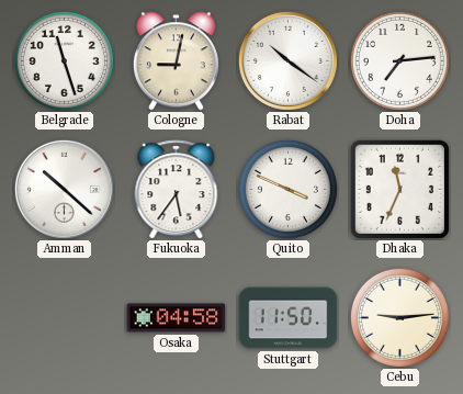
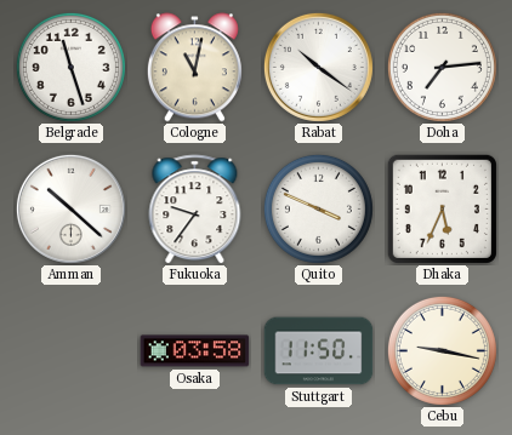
Cologne: 9:02 -> 11:02
Fukuoka: 5:36 -> 9:36
Dhaka: 11:34 -> 5:34
Osaka: 04:58 -> 03:58
Cebu: 9:14 -> 9:17
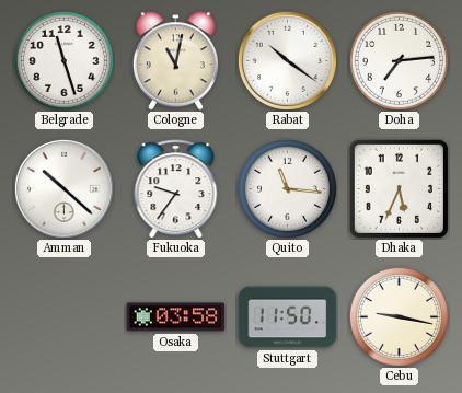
Quito: 3:49 -> 11:16
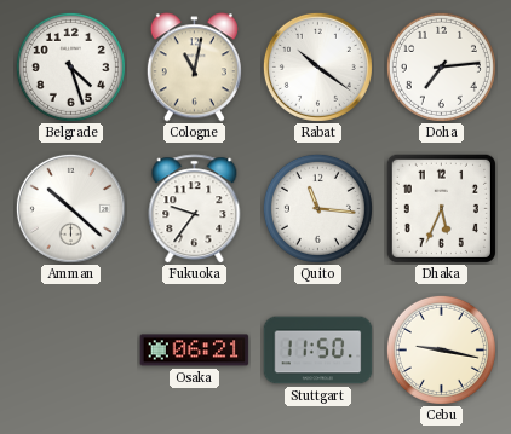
Belgrade: 11:27 -> 4:27
Osaka: 03:58 -> 06:21
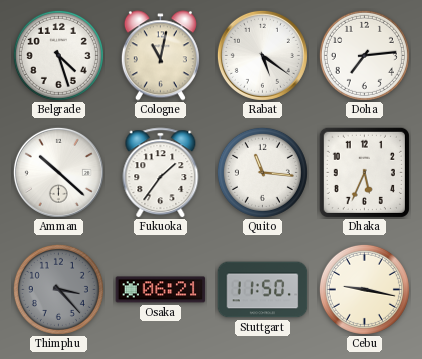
Rabat: 10:21 -> 5:21
Fukuoka: 9:36 -> 1:36
Thimphu: none -> 3:23
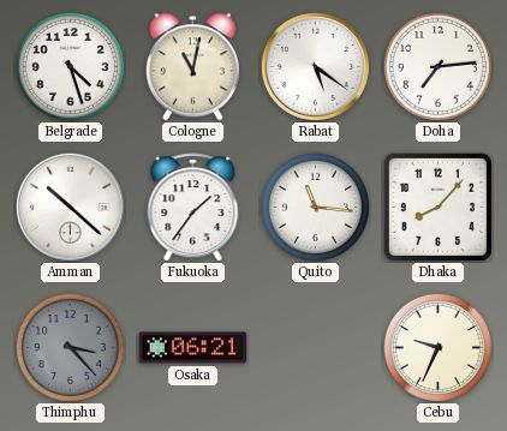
Dhaka: 5:34 -> 8:07
Stuttgart: 11:50 -> none
Cebu: 9:17 -> 9:34
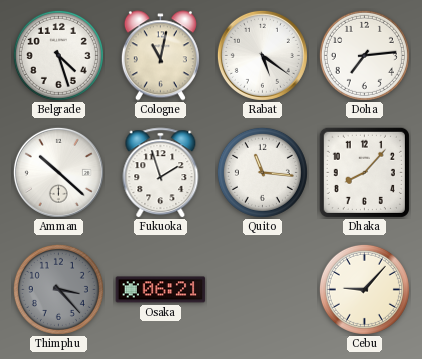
Fukuoka: 1:36 -> 1:57
Cebu: 9:34 -> 9:07
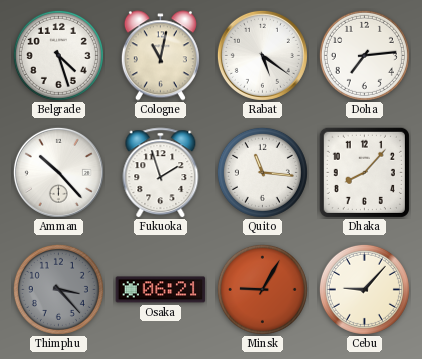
Amman: 10:22 -> 10:23
Minsk: none -> 9:05
